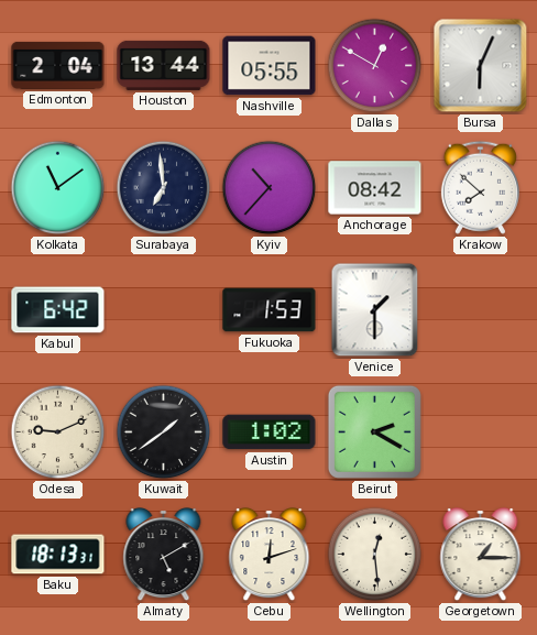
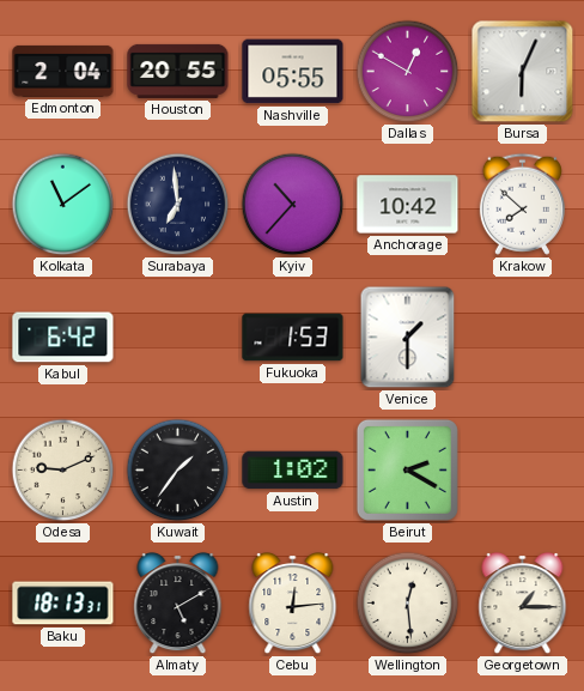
Houston: 13:44 -> 20:55
Anchorage: 08:42 -> 10:42
Kuwait: 1:39 -> 1:36
Cebu: 12:12 -> 12:14
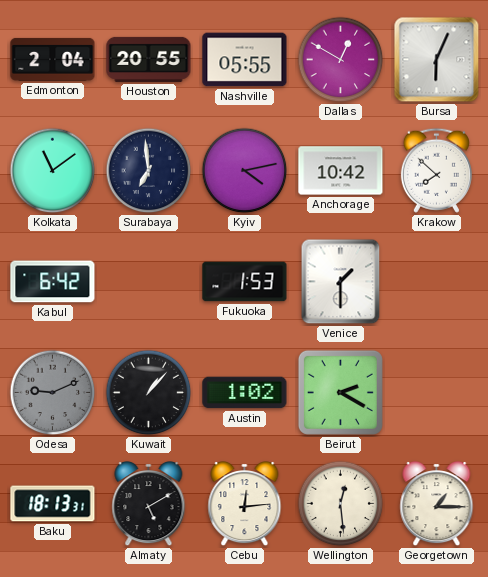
Kyiv: 10:37 -> 4:13
Odesa dial: cream -> grey
Kuwait: 1:36 -> 1:07
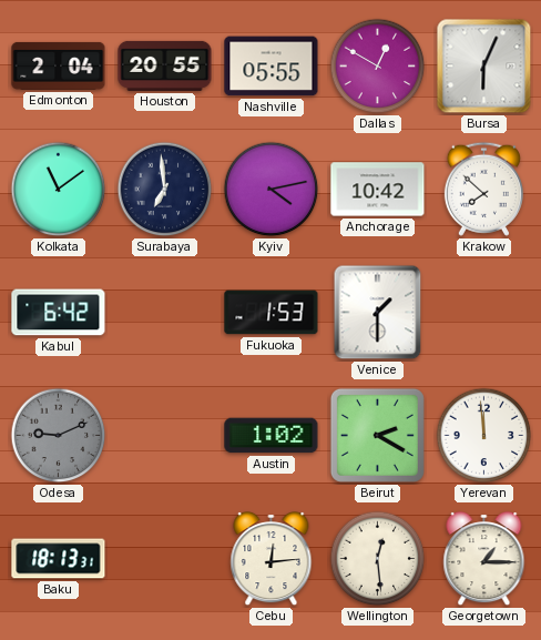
Kuwait: 1:07 -> none
Yerevan: none -> 11:59
Almaty: 5:10 -> none
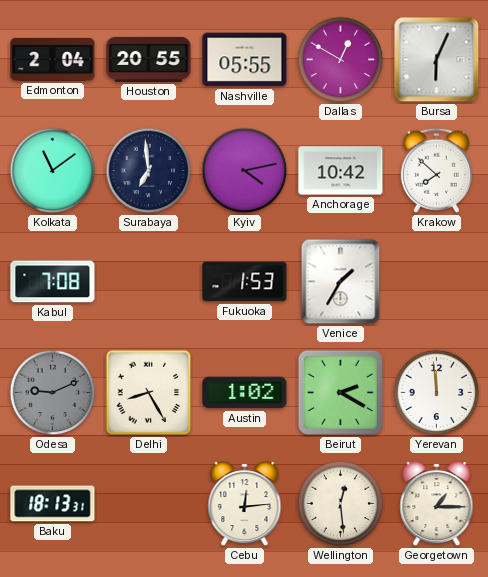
Kabul: 6:42 -> 7:08
Venice: 1:30 -> 1:35
Delhi: none -> 8:25
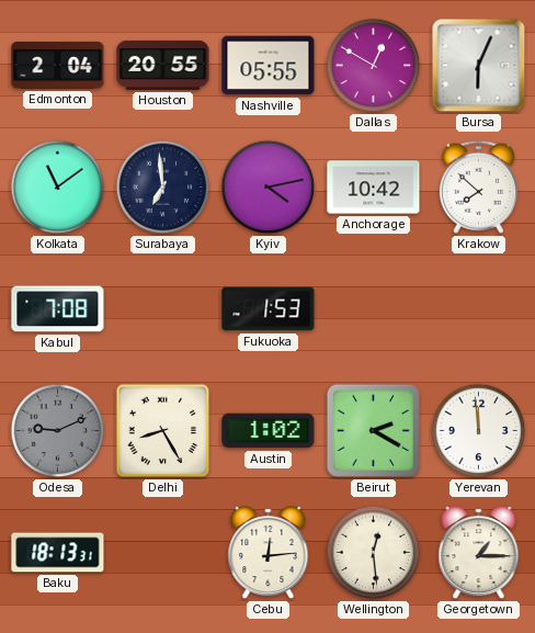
Venice: 1:35 -> none
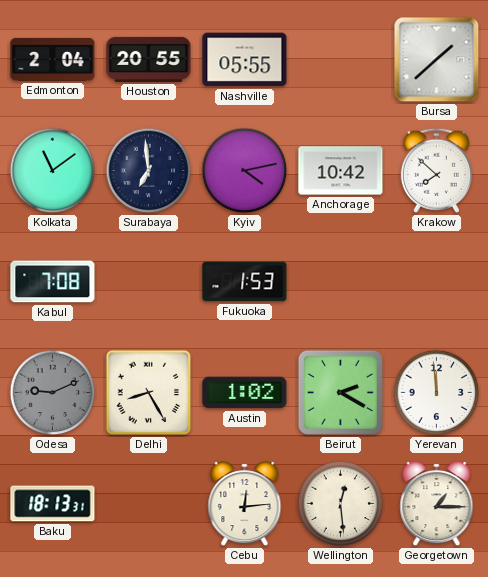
Dallas: 12:50 -> none
Bursa: 6:04 -> 1:38
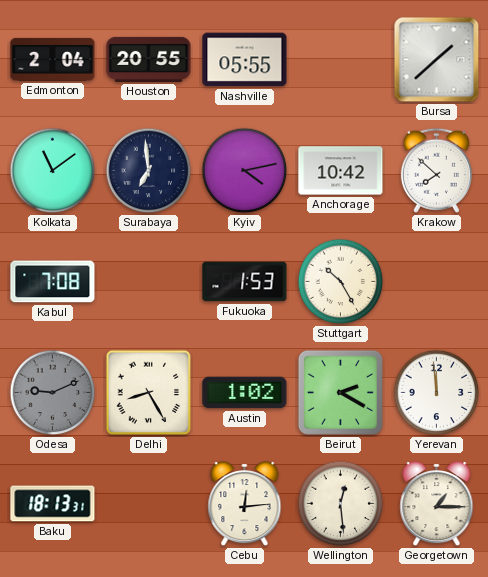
Stuttgart: none -> 10:25
